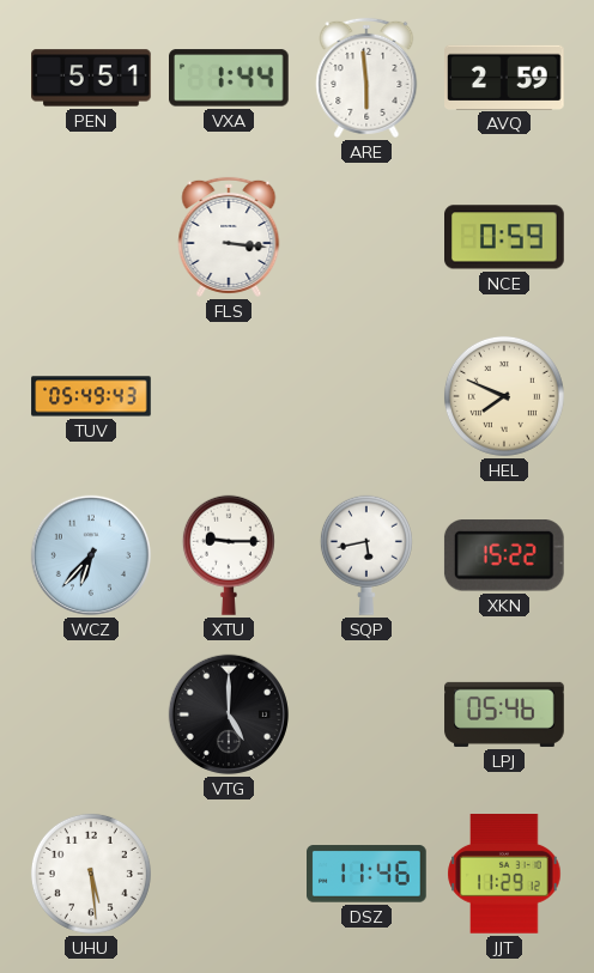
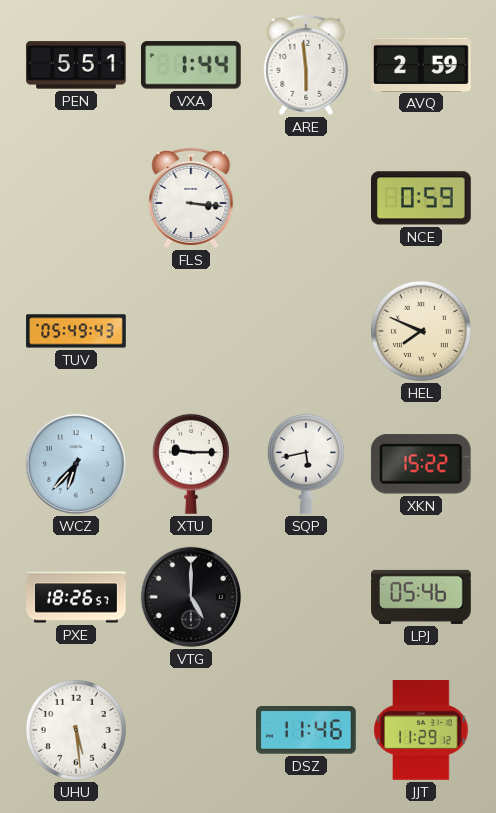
PXE: none -> 18:26
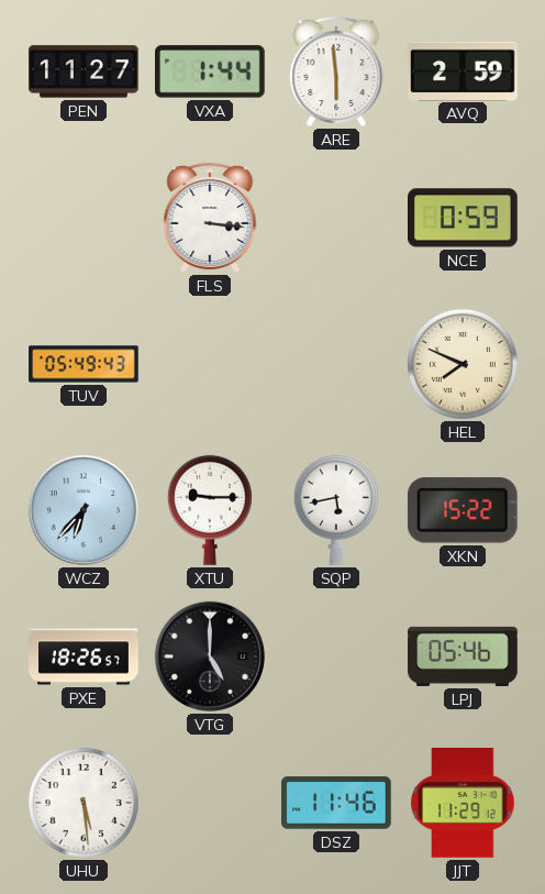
PEN: 5:51 -> 11:27
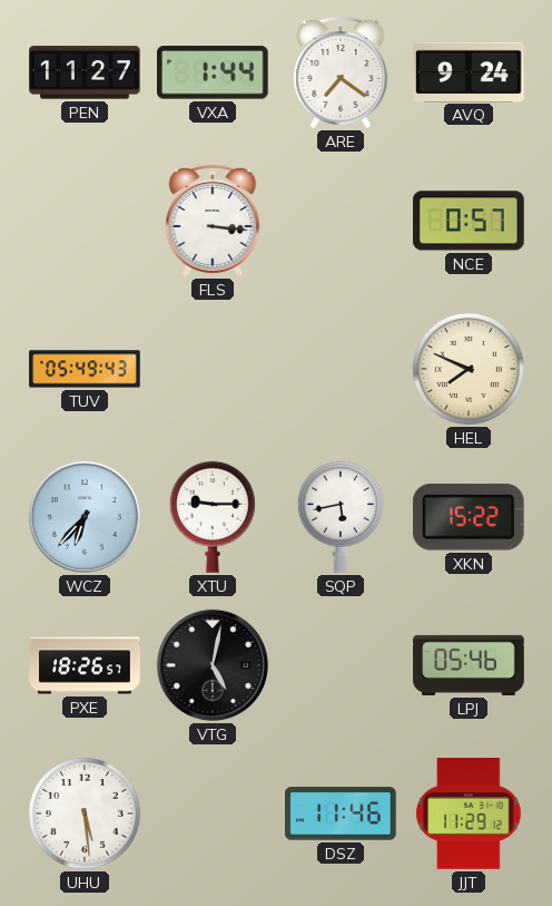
ARE: 5:59 -> 7:21
AVQ: 2:59 -> 9:24
NCE: 0:59 -> 0:57
VTG: 5:00 -> 5:02
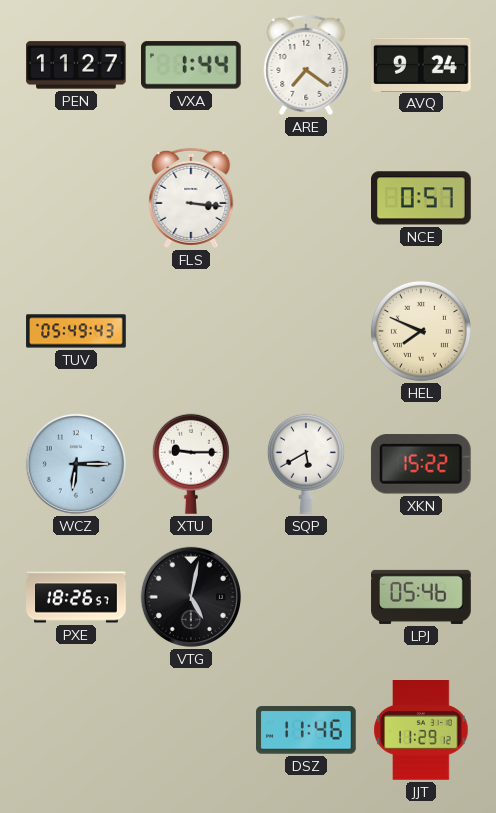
WCZ: 6:37 -> 6:15
SQP: 5:43 -> 5:40
UHU: 5:29 -> none
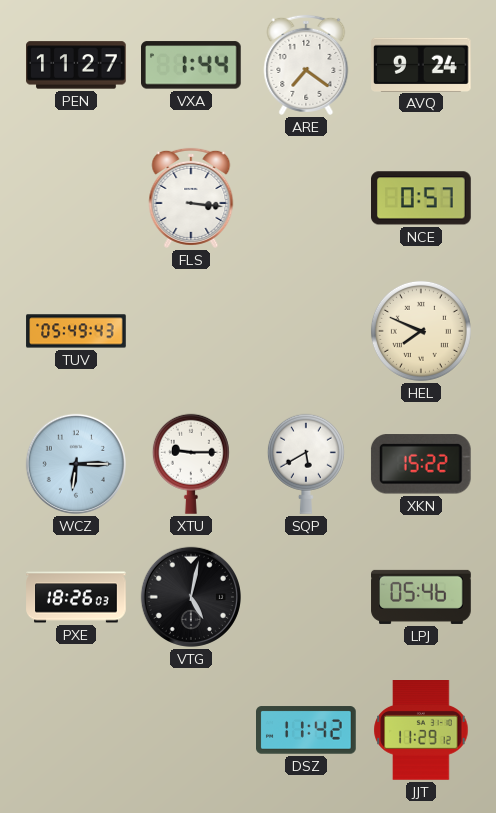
PXE: 18:26:57 -> 18:26:03
DSZ: 11:46 -> 11:42
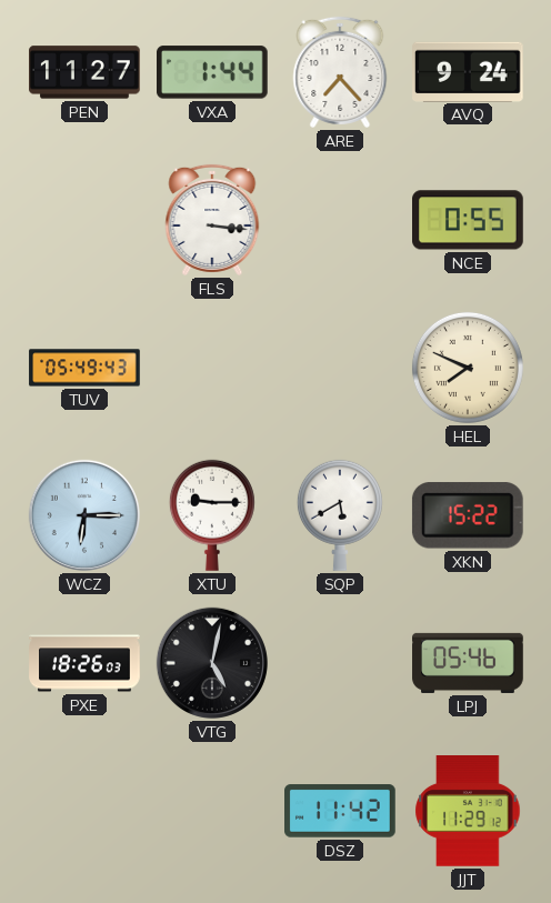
ARE: 7:21 -> 7:23
NCE: 0:57 -> 0:55
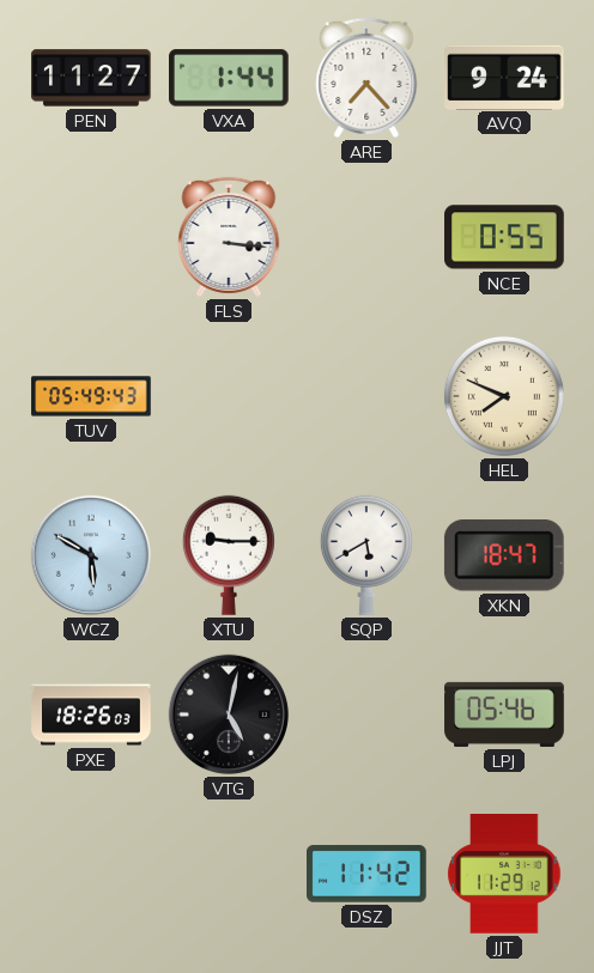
WCZ: 6:15 -> 5:50
XKN: 15:22 -> 18:47
